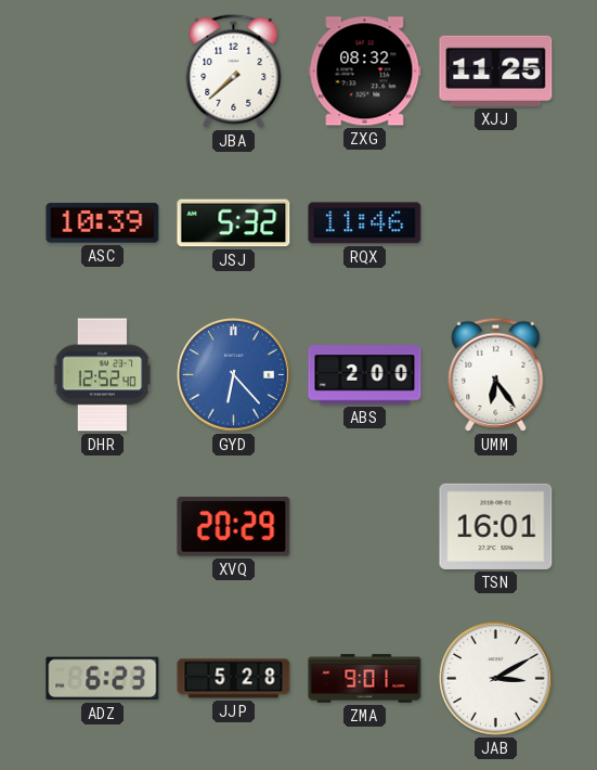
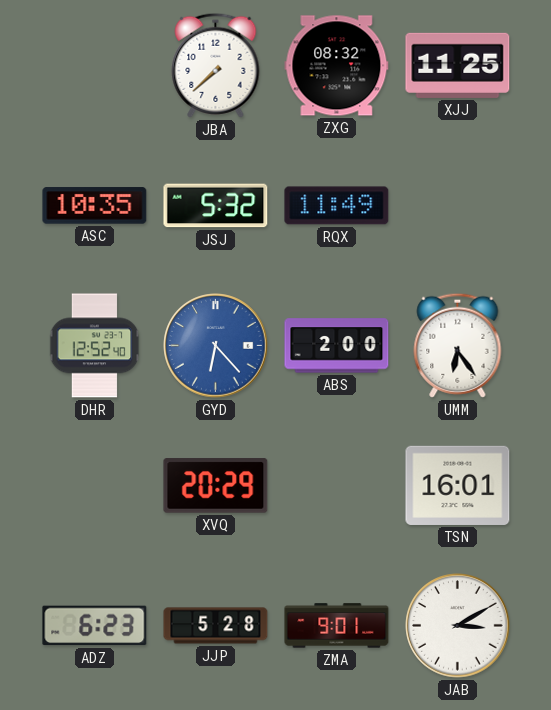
ASC: 10:39 -> 10:35
RQX: 11:46 -> 11:49
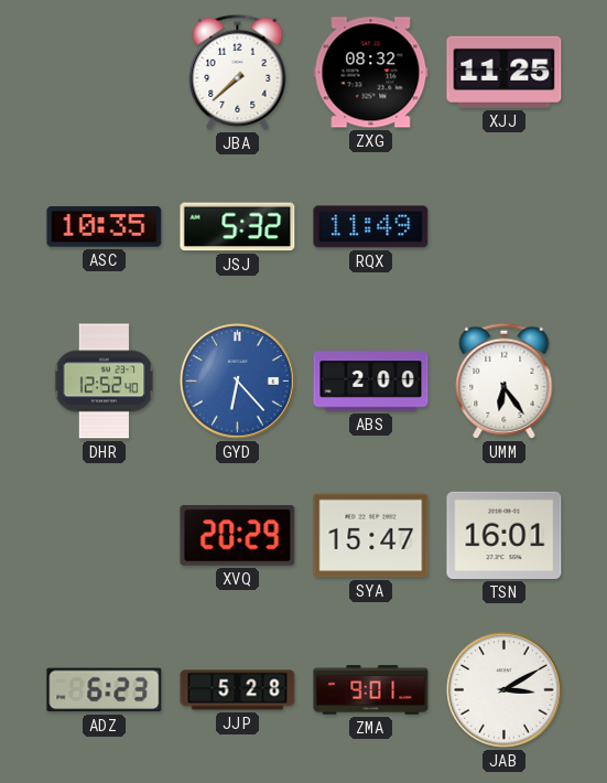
SYA: none -> 15:47
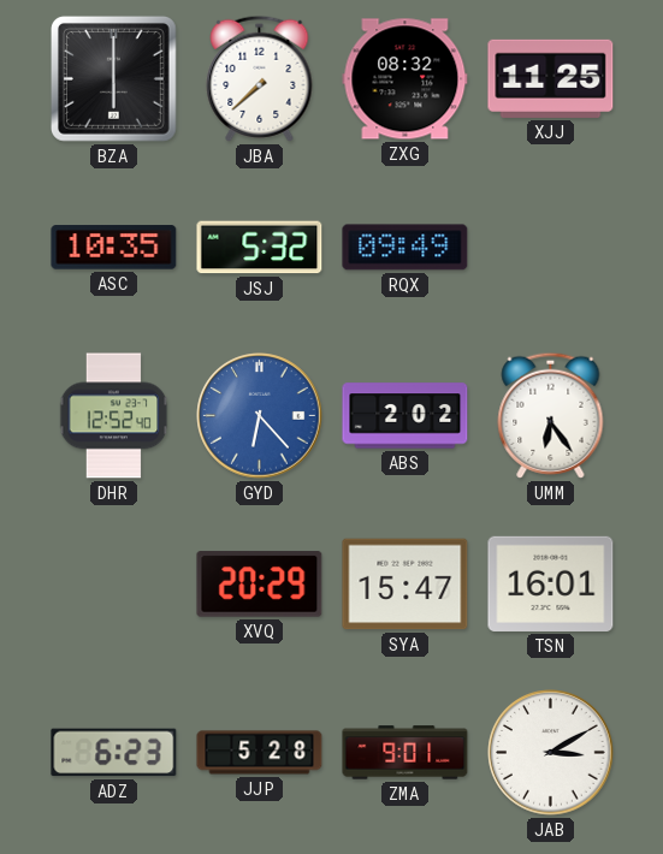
BZA: none -> 6:00
RQX: 11:49 -> 09:49
ABS: 2:00 -> 2:02
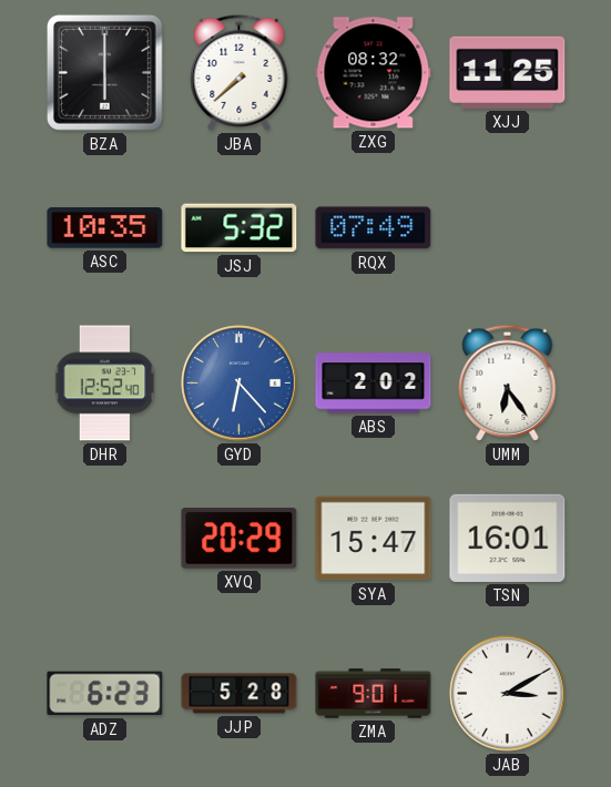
RQX: 09:49 -> 07:49
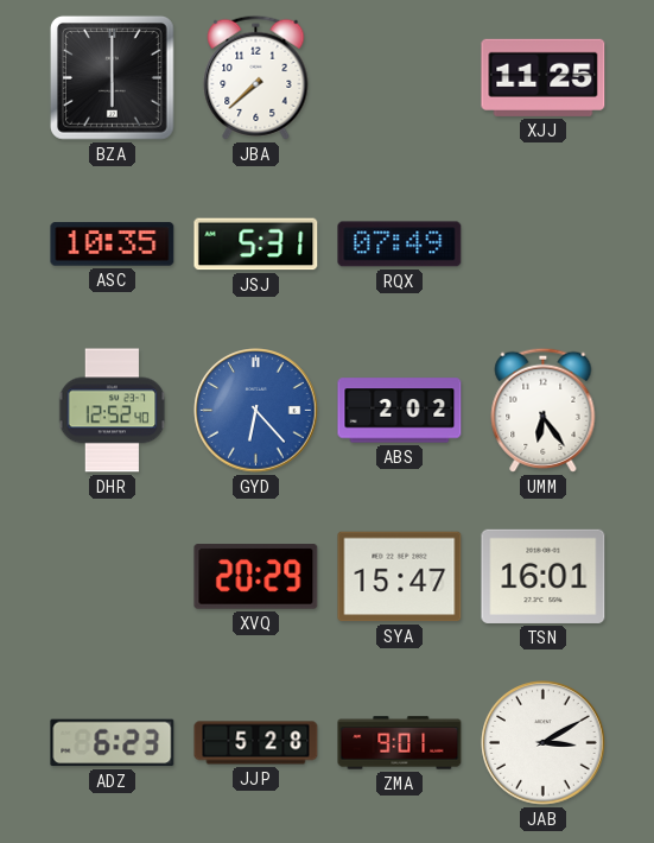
ZXG: 08:32 -> none
JSJ: 5:32 -> 5:31
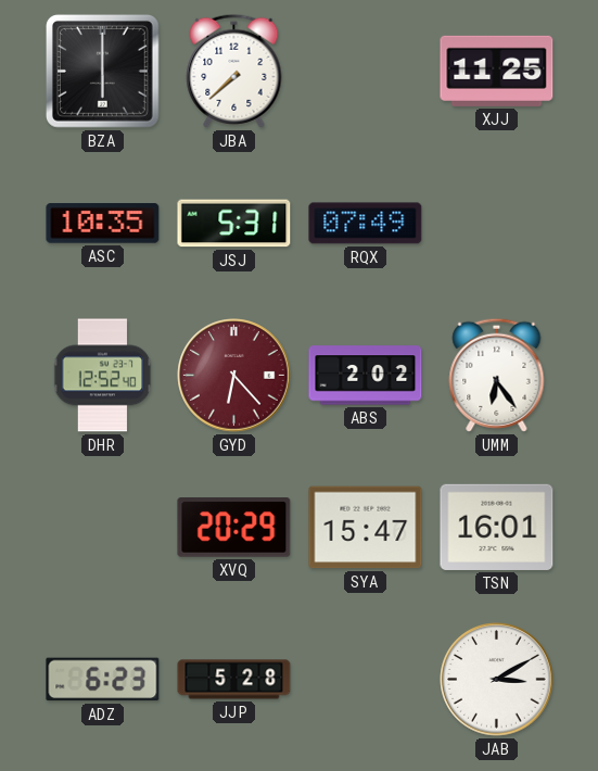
GYD dial: blue -> burgundy
ZMA: 9:01 -> none
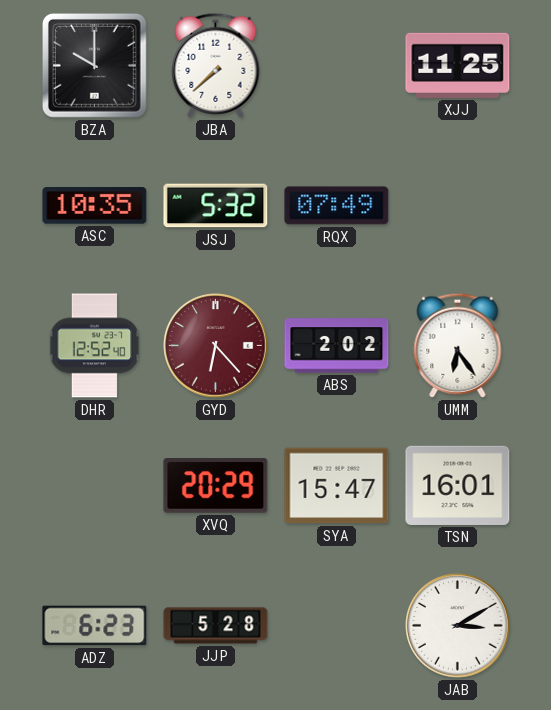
BZA: 6:00 -> 10:00
JSJ: 5:31 -> 5:32
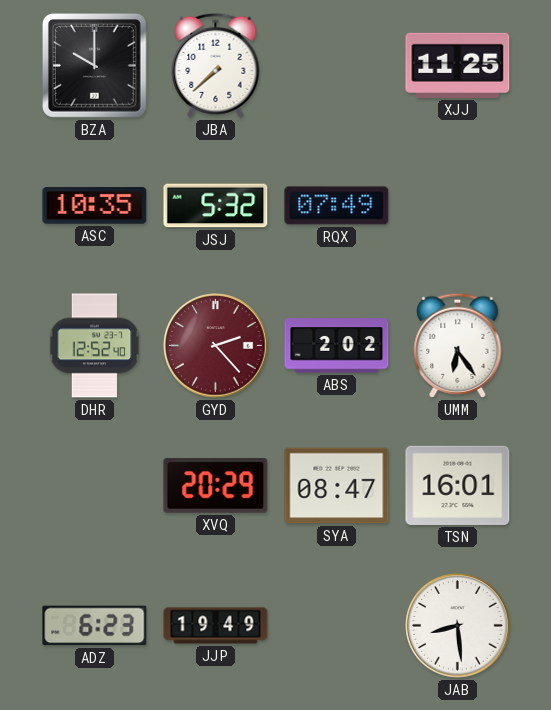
GYD: 6:23 -> 2:23
SYA: 15:47 -> 08:47
JJP: 5:28 -> 19:49
JAB: 3:10 -> 8:29
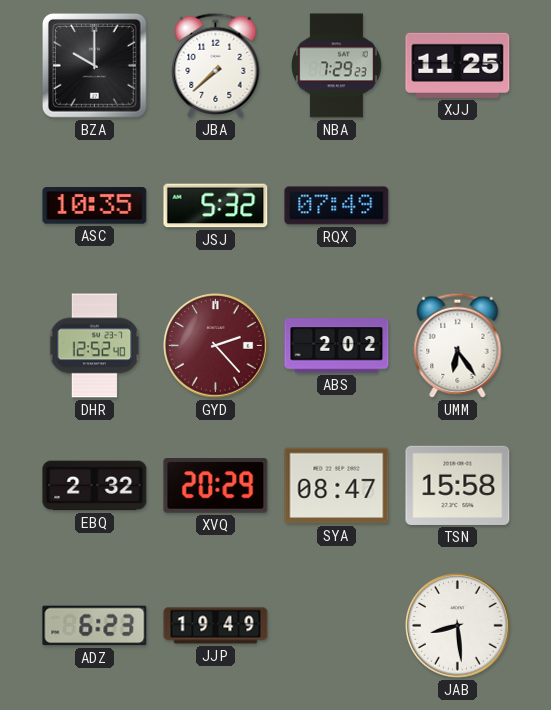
NBA: none -> 7:29
EBQ: none -> 2:32
TSN: 16:01 -> 15:58
